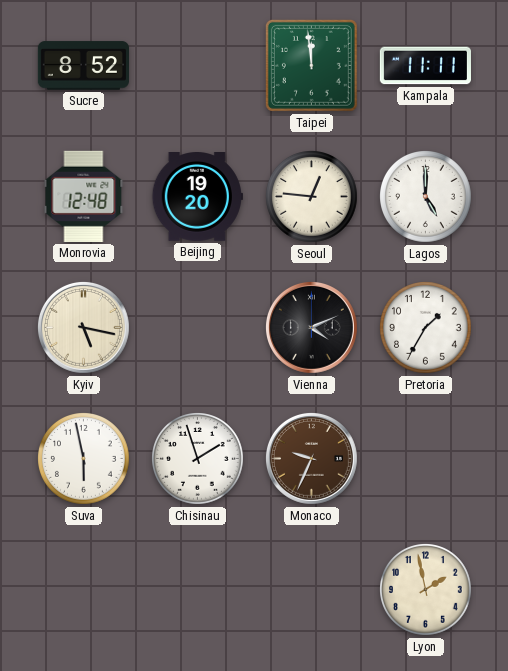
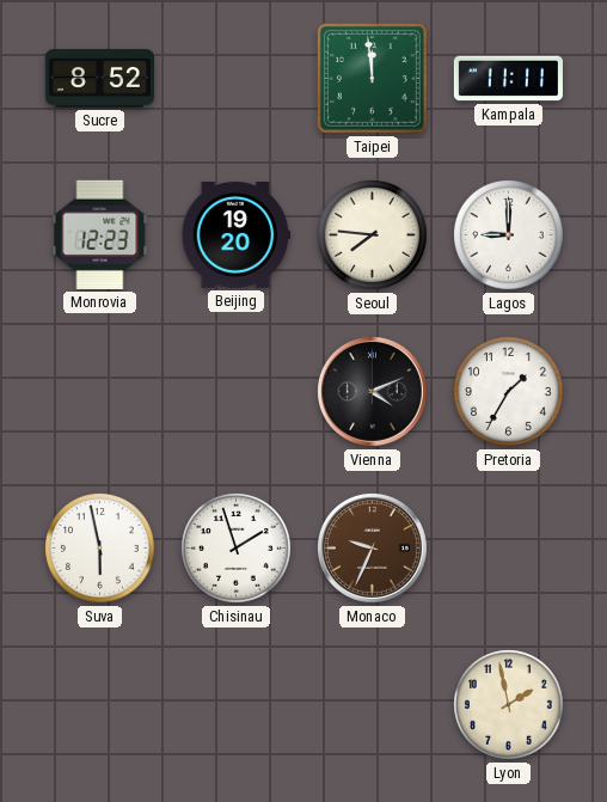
Monrovia: 12:48 -> 12:23
Seoul: 12:46 -> 7:46
Lagos: 5:00 -> 9:00
Kyiv: 5:17 -> none
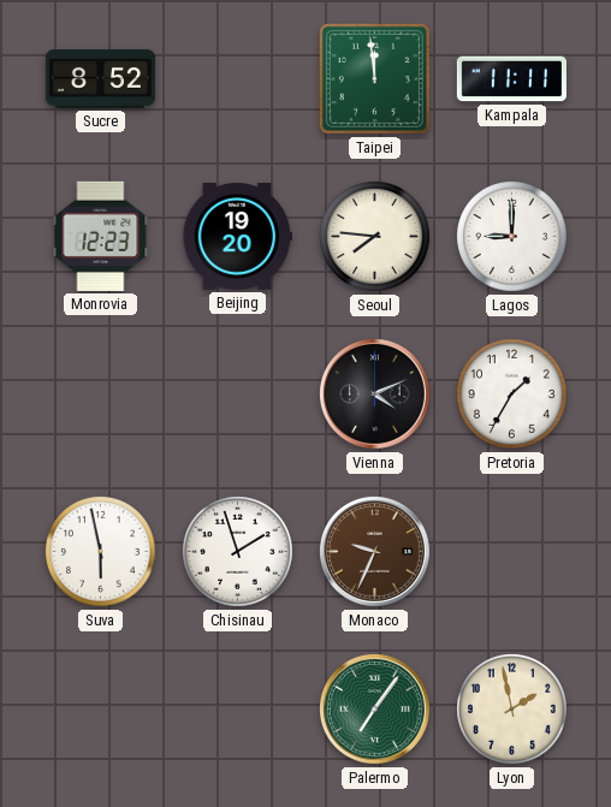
Palermo: none -> 7:06
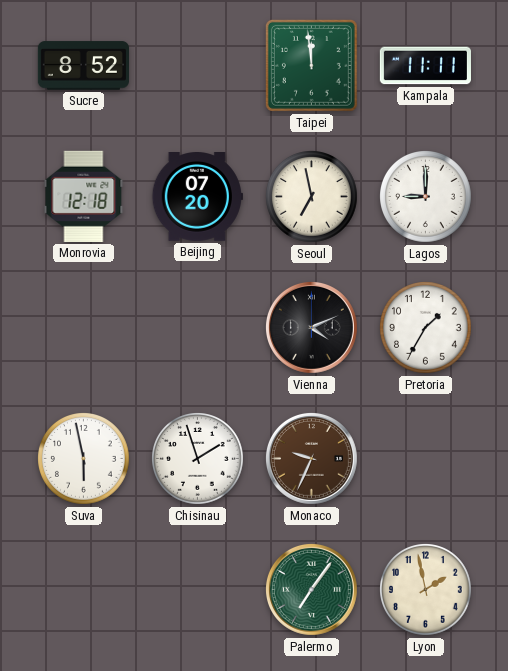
Monrovia: 12:23 -> 12:18
Beijing: 19:20 -> 07:20
Seoul: 7:46 -> 6:58
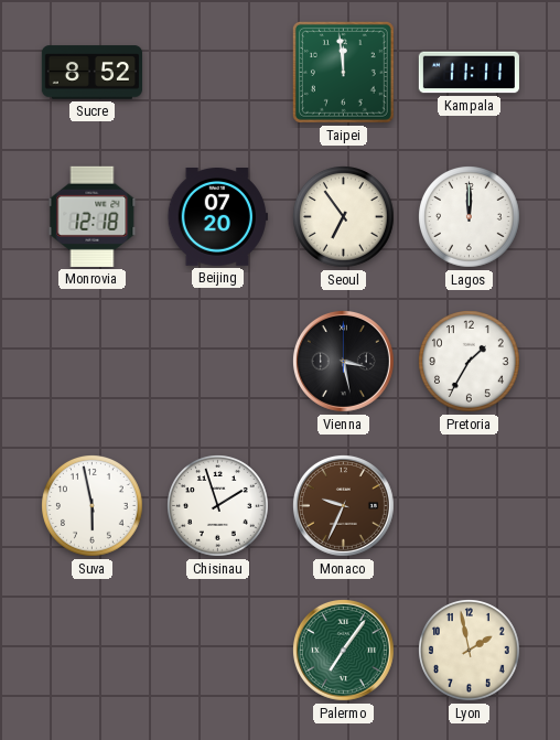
Seoul: 6:58 -> 6:54
Lagos: 9:00 -> 12:00
Vienna: 4:11 -> 3:28
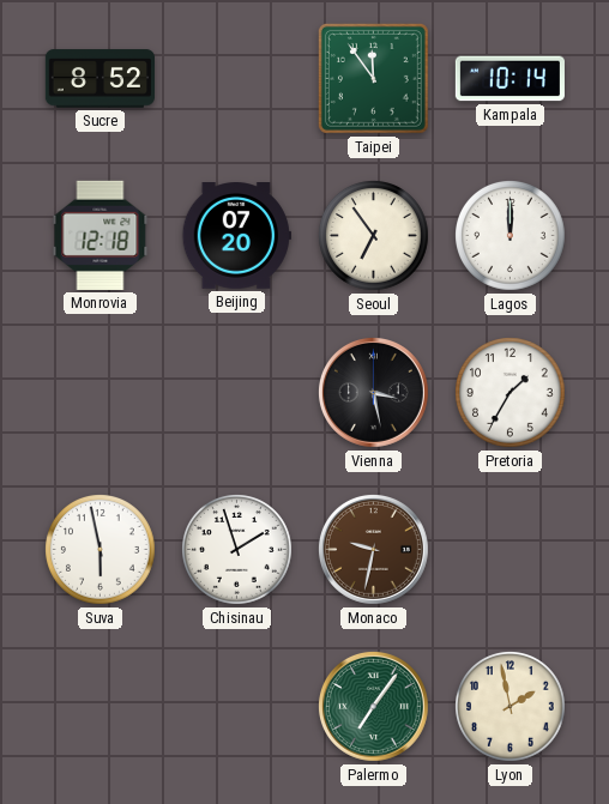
Taipei: 11:59 -> 11:54
Kampala: 11:11 -> 10:14
Monaco: 9:34 -> 9:32
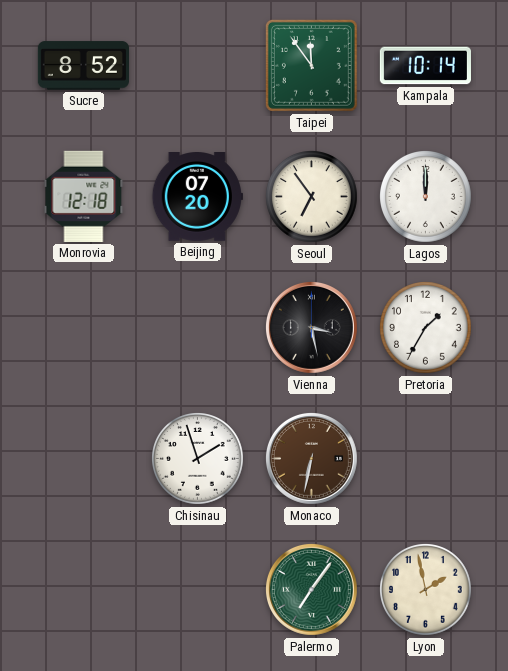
Suva: 5:58 -> none
Monaco: 9:32 -> 6:32
